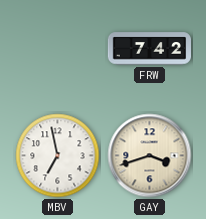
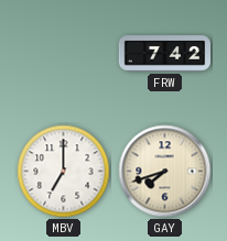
MBV: 6:58 -> 7:00
GAY: 3:42 -> 7:42
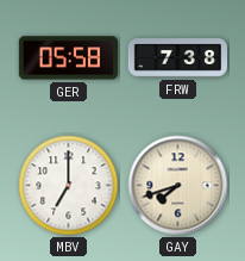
GER: none -> 05:58
FRW: 7:42 -> 7:38
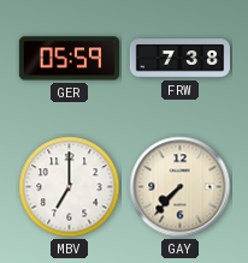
GER: 05:58 -> 05:59
GAY: 7:42 -> 7:37
